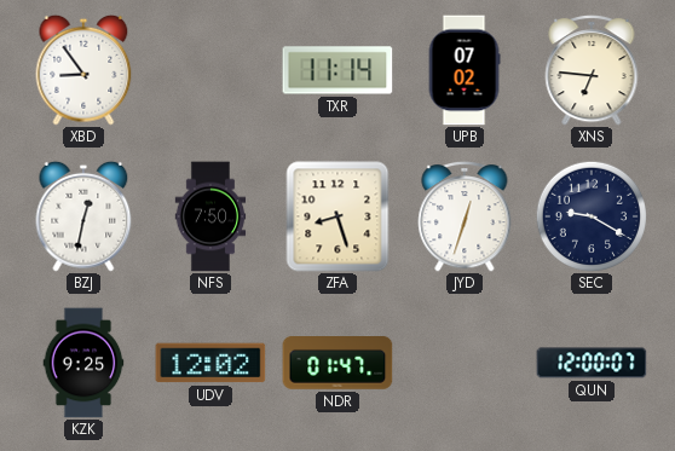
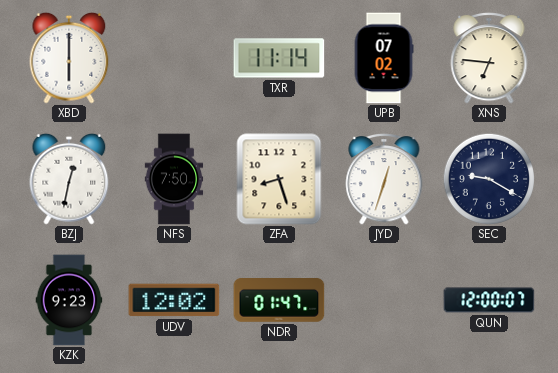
XBD: 8:54 -> 6:00
KZK: 9:25 -> 9:23
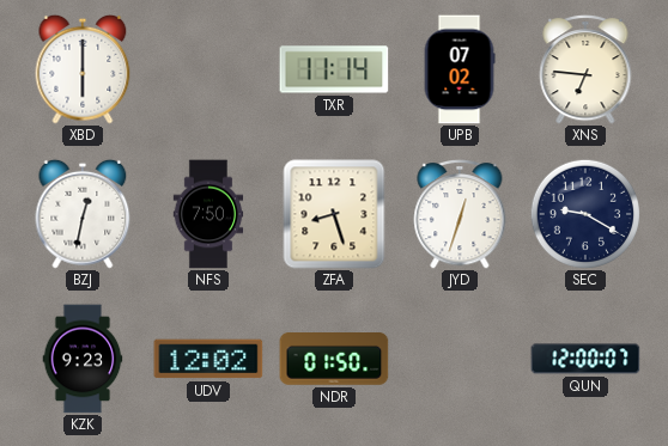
NDR: 01:47 -> 01:50
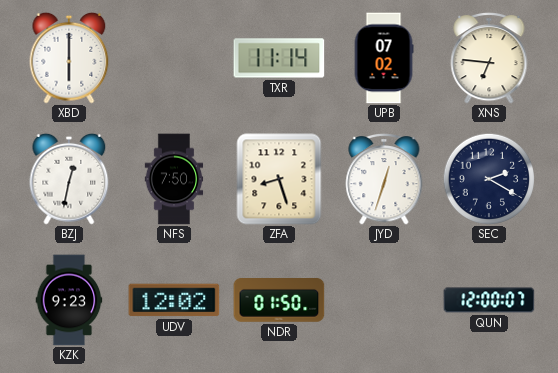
SEC: 9:20 -> 2:20
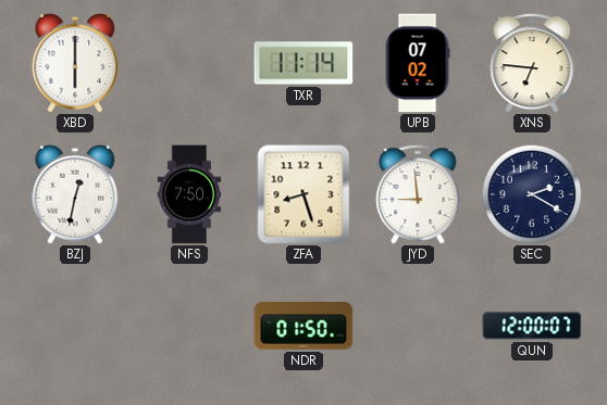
JYD: 12:33 -> 8:59
KZK: 9:23 -> none
UDV: 12:02 -> none
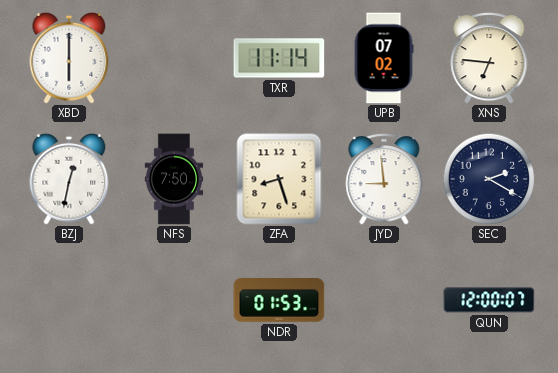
NDR: 01:50 -> 01:53
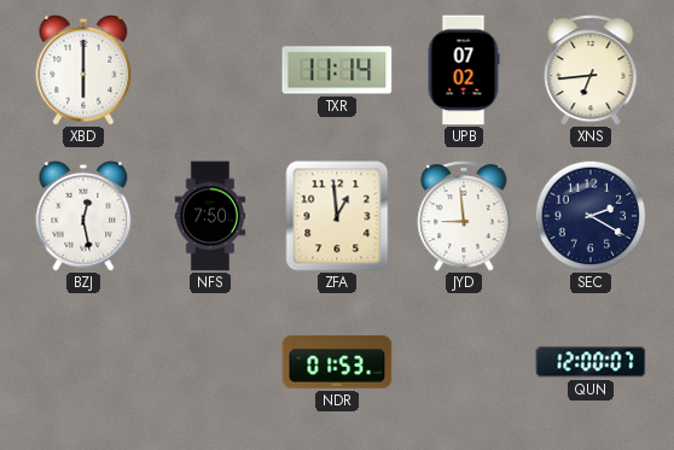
XNS: 6:46 -> 6:44
BZJ: 12:32 -> 12:28
ZFA: 8:27 -> 12:59
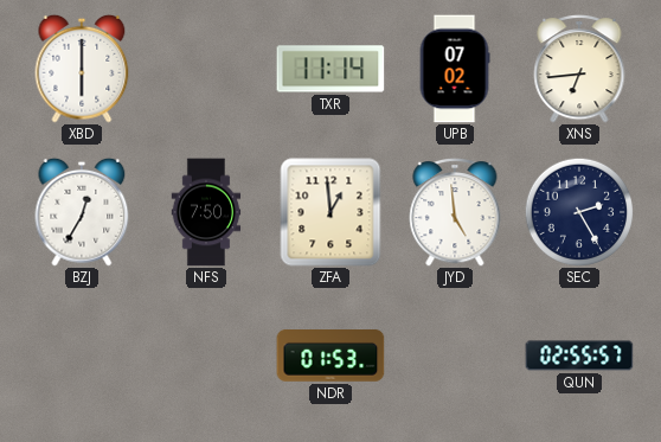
BZJ: 12:28 -> 12:35
JYD: 8:59 -> 4:59
SEC: 2:20 -> 2:25
QUN: 12:00 -> 02:55
